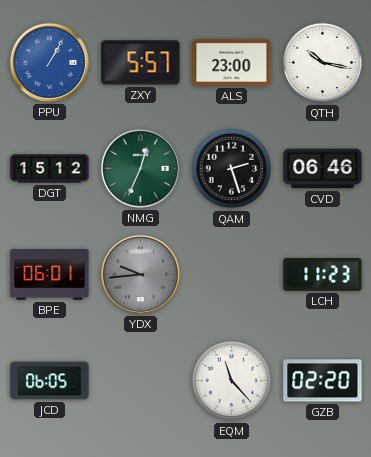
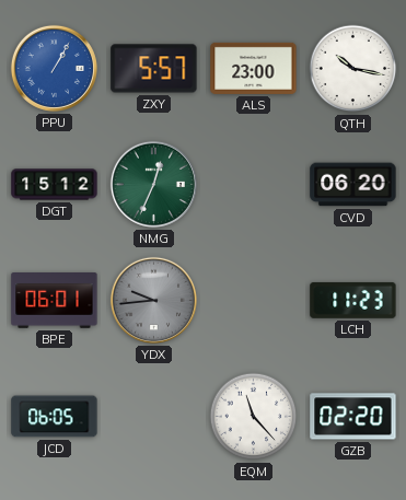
QAM: 2:27 -> none
CVD: 06:46 -> 06:20
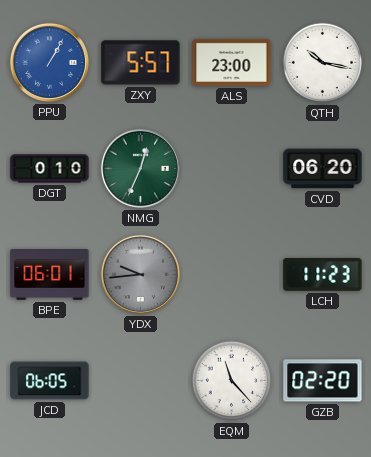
DGT: 15:12 -> 0:10
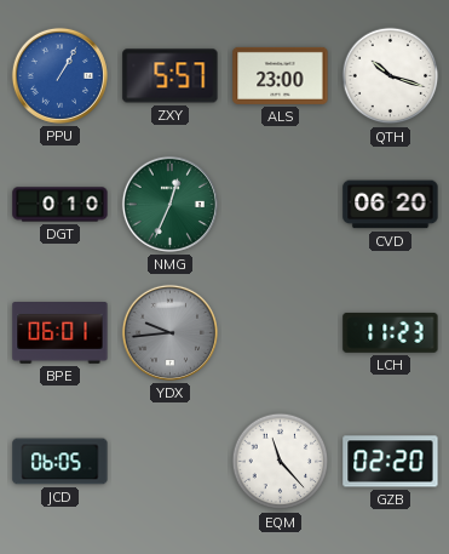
QTH: 10:17 -> 10:18
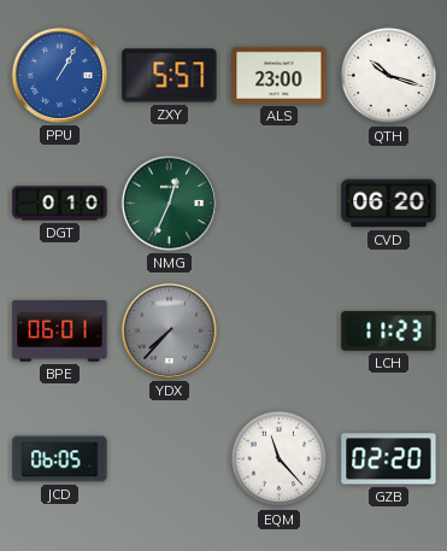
YDX: 9:44 -> 7:37
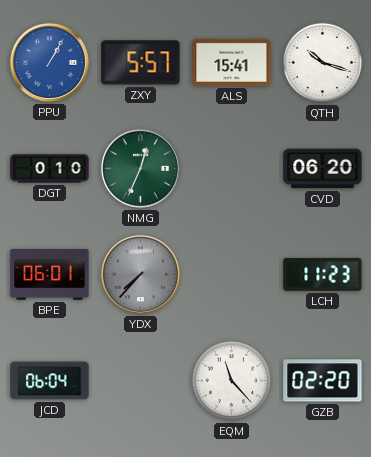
ALS: 23:00 -> 15:41
JCD: 06:05 -> 06:04
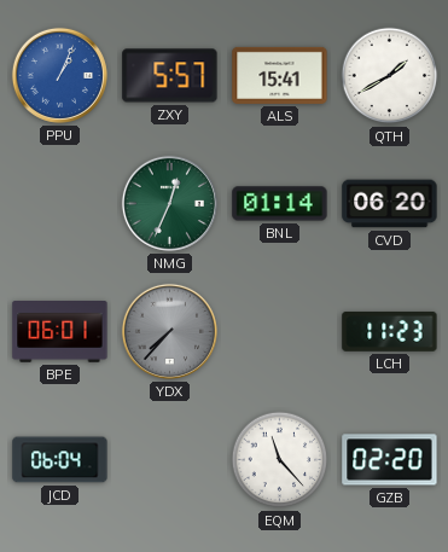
PPU: 1:05 -> 1:04
QTH: 10:18 -> 1:40
DGT: 0:10 -> none
BNL: none -> 01:14
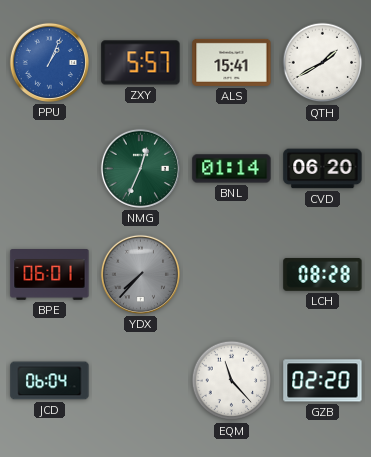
LCH: 11:23 -> 08:28
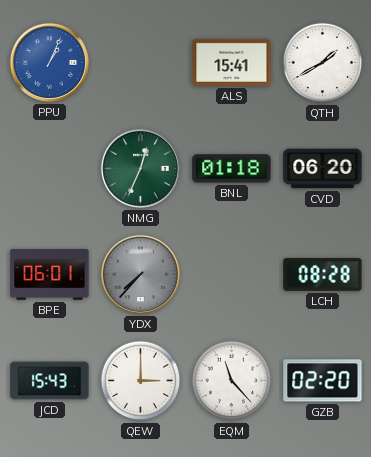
ZXY: 5:57 -> none
BNL: 01:14 -> 01:18
JCD: 06:04 -> 15:43
QEW: none -> 3:00
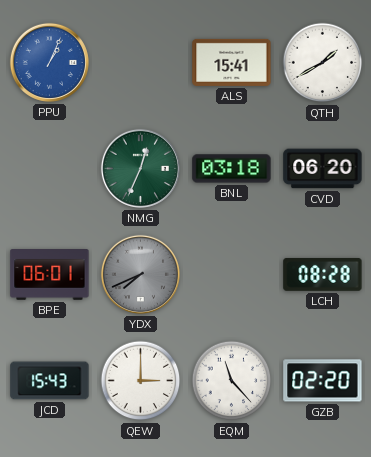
BNL: 01:18 -> 03:18
YDX: 7:37 -> 7:41
